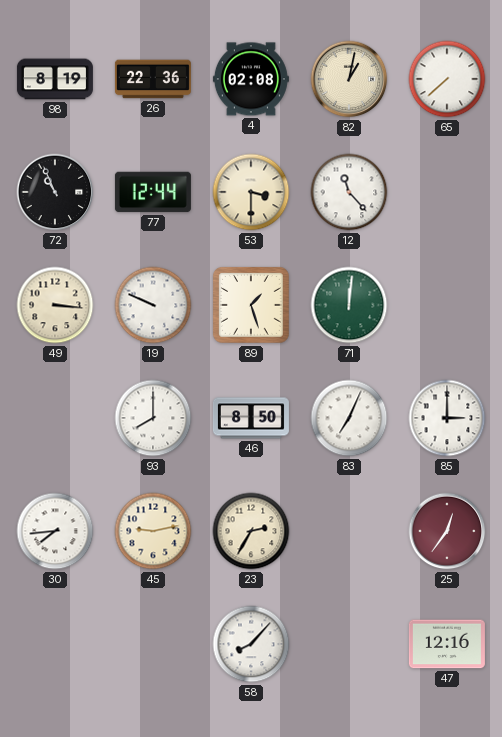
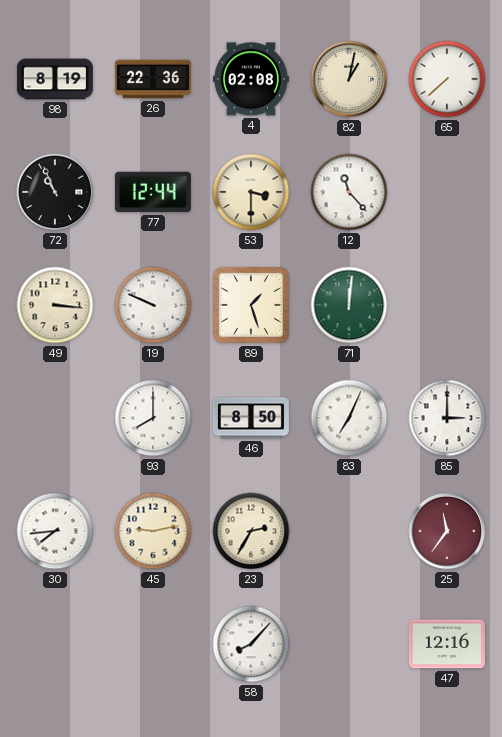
25: 12:36 -> 11:36
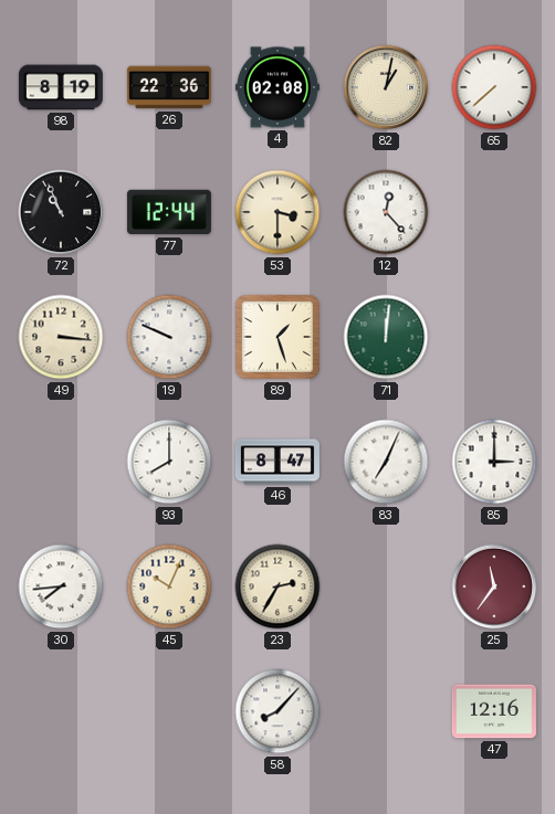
12: 11:23 -> 12:23
46: 8:50 -> 8:47
45: 9:13 -> 10:04
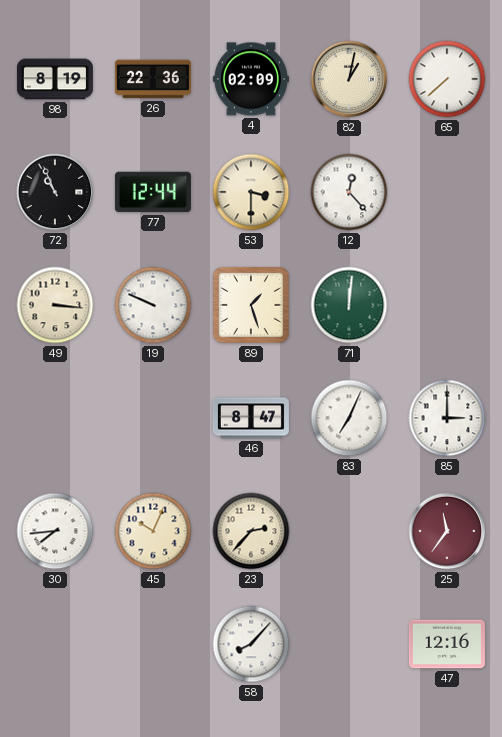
4: 02:08 -> 02:09
93: 8:00 -> none
23: 2:35 -> 2:37
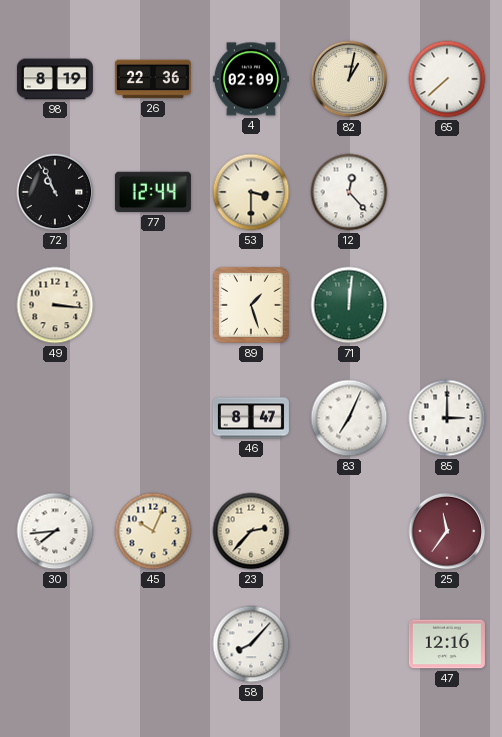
19: 9:49 -> none
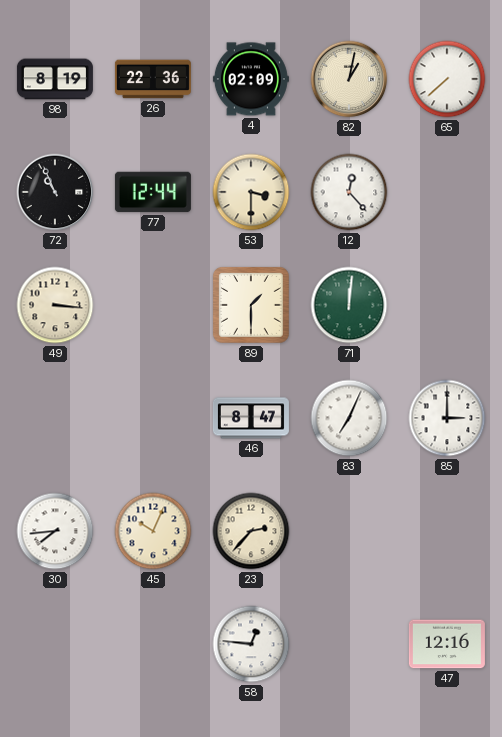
89: 1:27 -> 1:30
25: 11:36 -> none
58: 8:07 -> 12:46
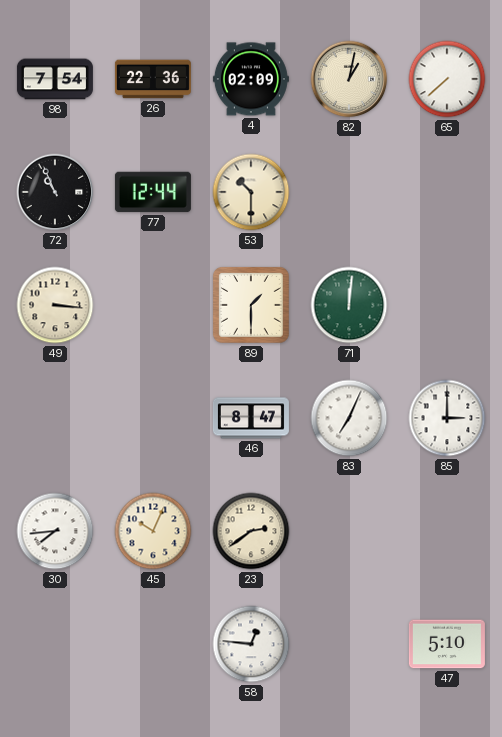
98: 8:19 -> 7:54
53: 3:30 -> 10:30
12: 12:23 -> none
23: 2:37 -> 2:39
47: 12:16 -> 5:10
